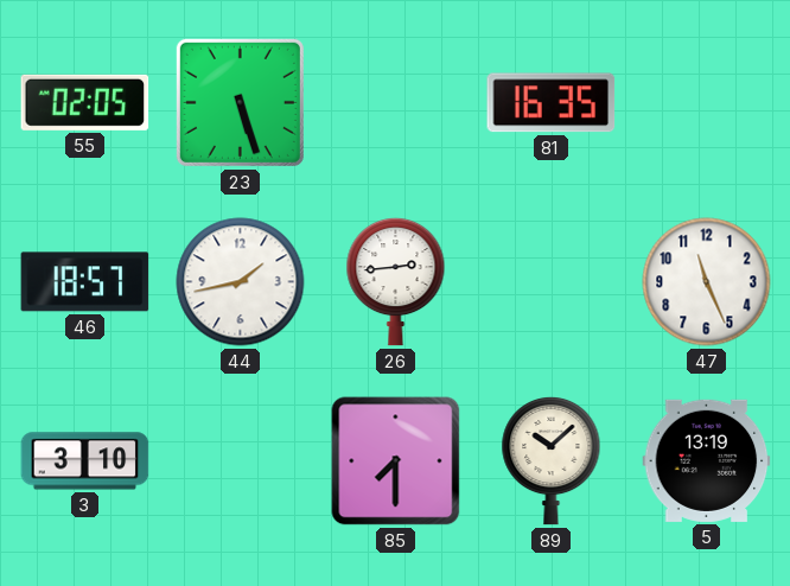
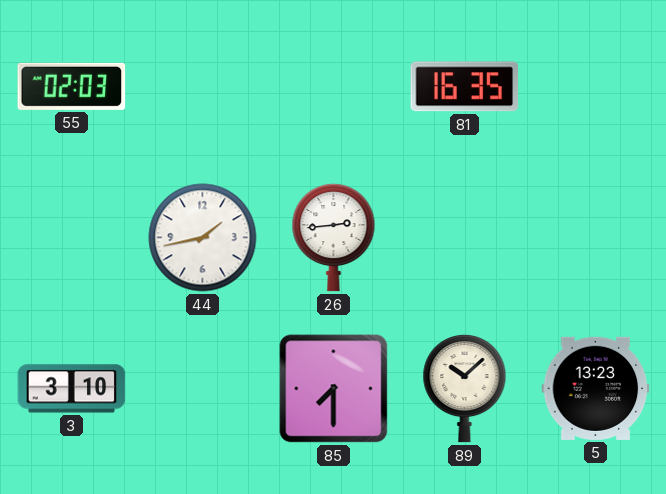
55: 02:05 -> 02:03
23: 5:27 -> none
46: 18:57 -> none
47: 11:26 -> none
5: 13:19 -> 13:23
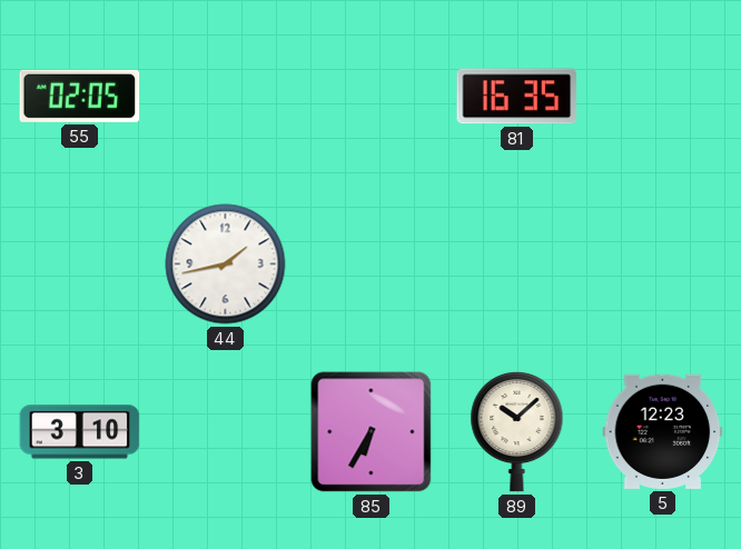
55: 02:03 -> 02:05
26: 2:44 -> none
85: 7:30 -> 6:35
5: 13:23 -> 12:23
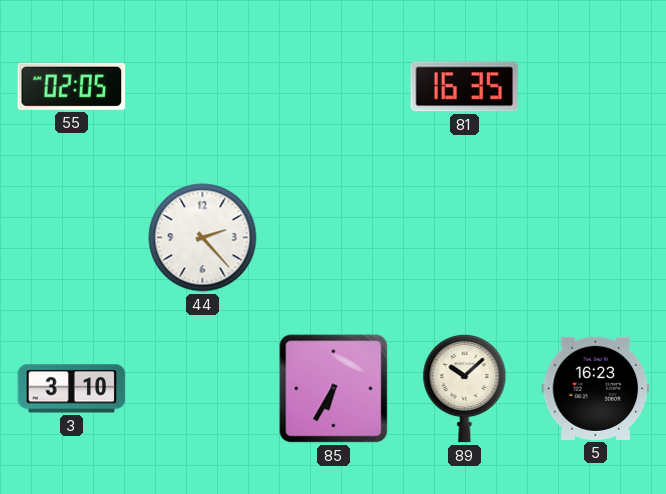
44: 1:43 -> 2:23
5: 12:23 -> 16:23
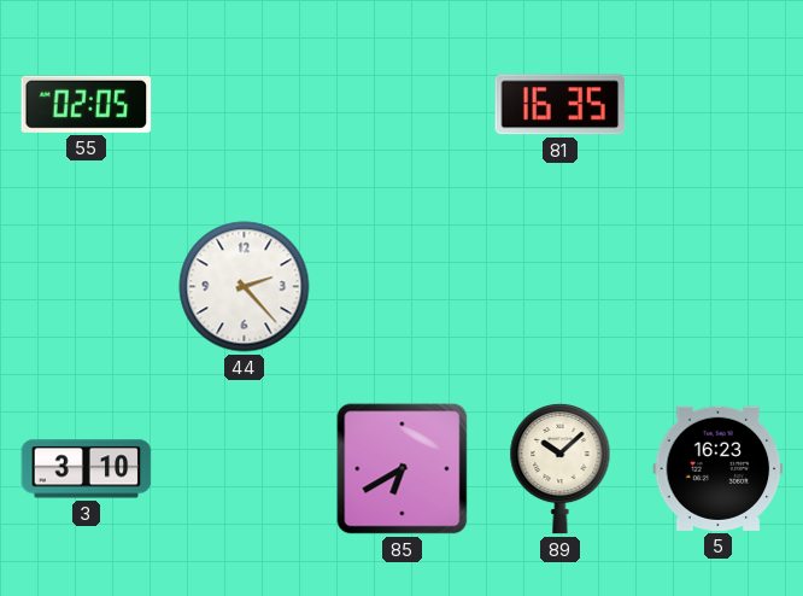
85: 6:35 -> 6:40
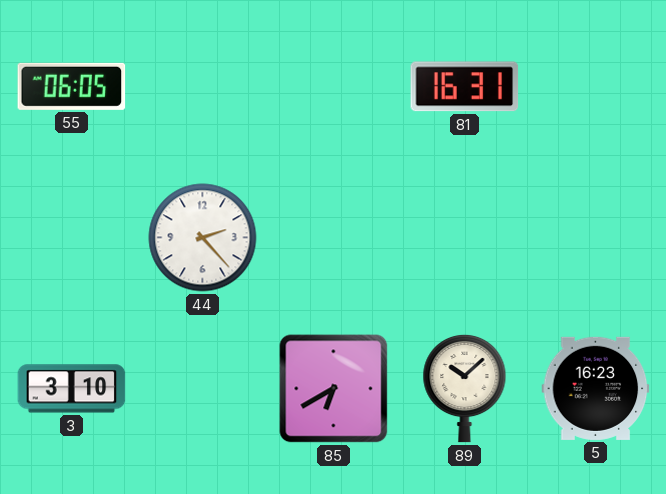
55: 02:05 -> 06:05
81: 16:35 -> 16:31
